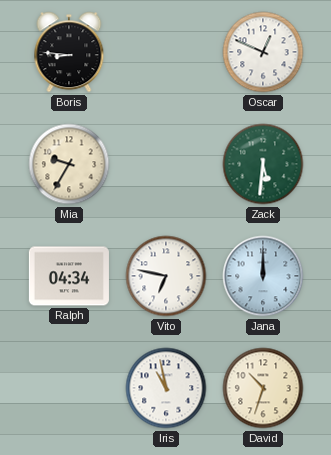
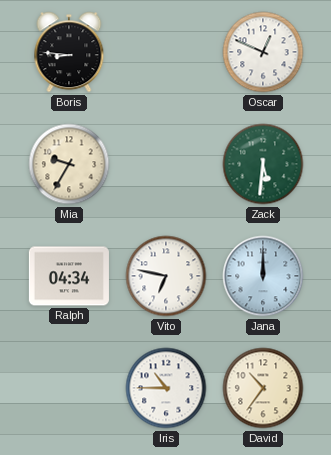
Iris: 10:58 -> 10:45
David: 10:33 -> 10:36
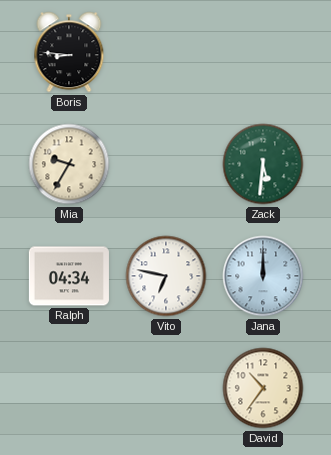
Oscar: 12:49 -> none
Iris: 10:45 -> none
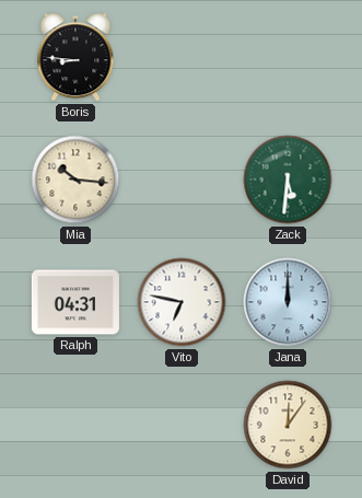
Mia: 9:35 -> 10:16
Ralph: 04:34 -> 04:31
David: 10:36 -> 12:06
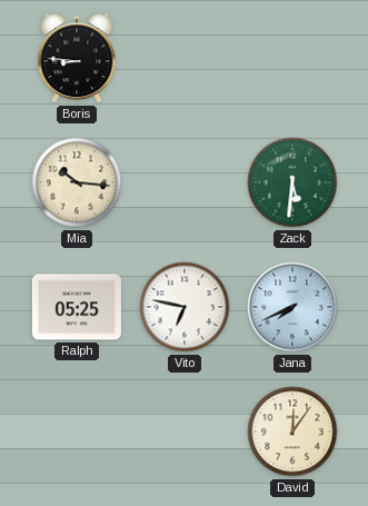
Ralph: 04:31 -> 05:25
Jana: 12:00 -> 7:41
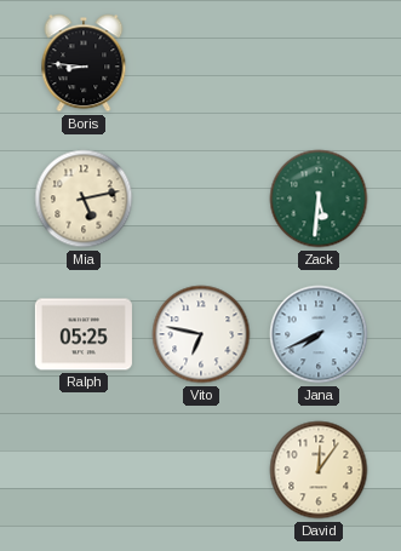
Mia: 10:16 -> 5:13
